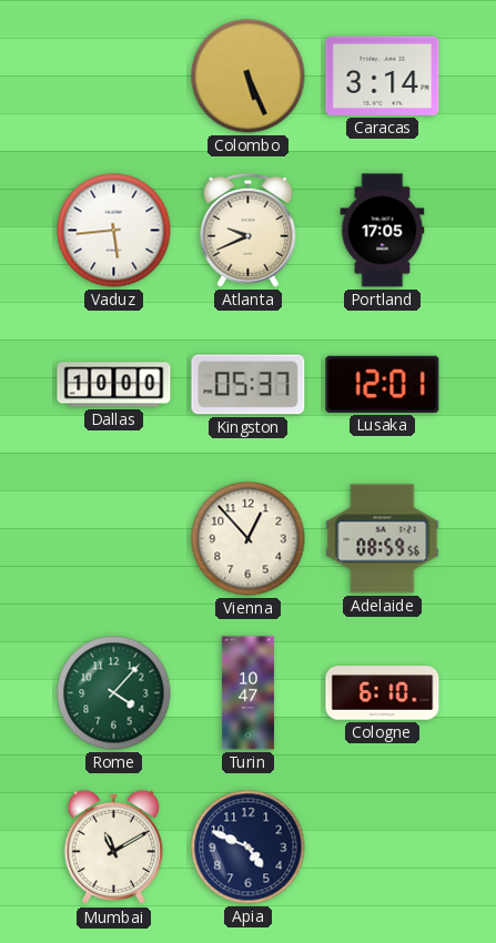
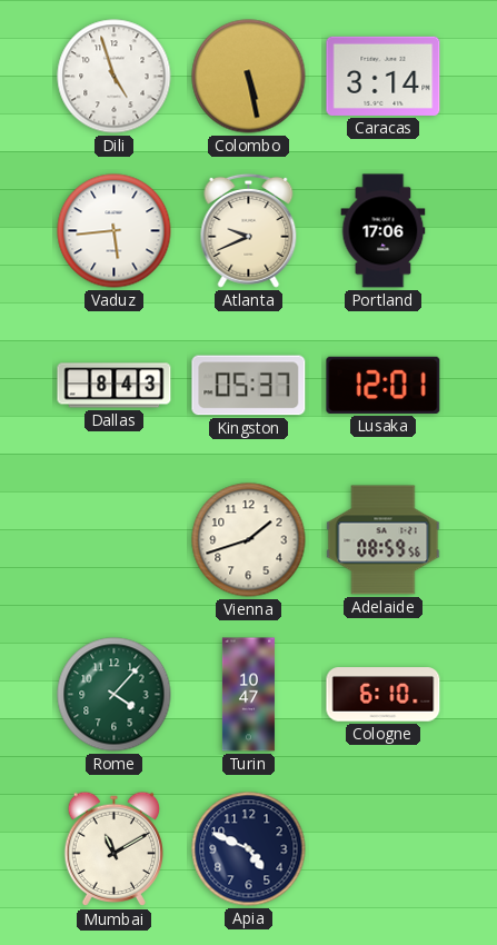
Dili: none -> 4:57
Colombo: 5:26 -> 5:28
Portland: 17:05 -> 17:06
Dallas: 10:00 -> 8:43
Vienna: 12:53 -> 1:42
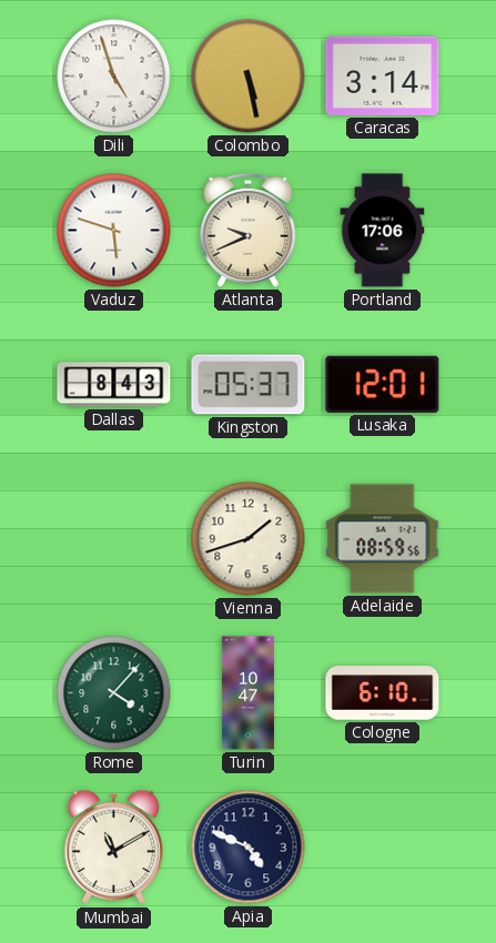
Vaduz: 5:44 -> 5:48
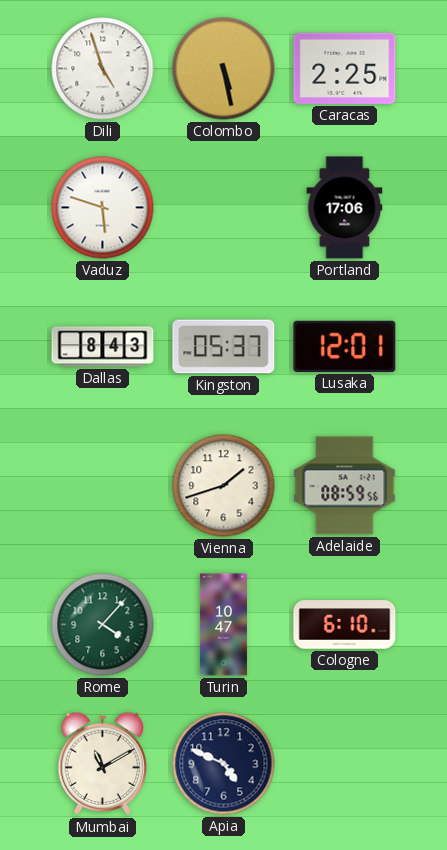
Caracas: 3:14 -> 2:25
Atlanta: 9:41 -> none
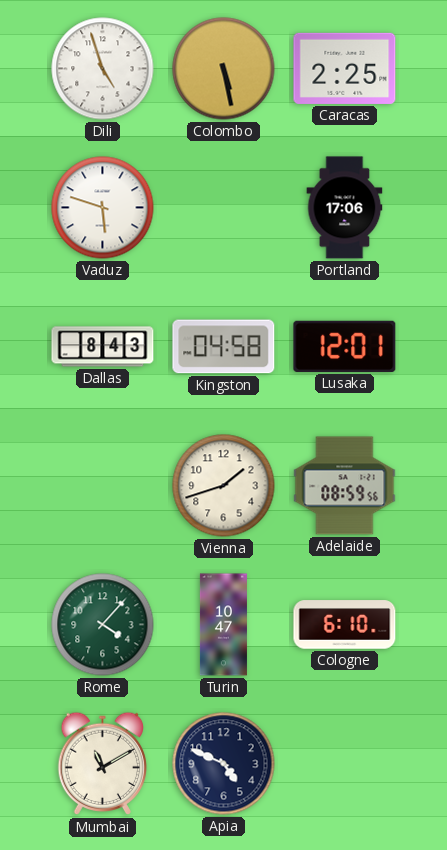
Kingston: 05:37 -> 04:58
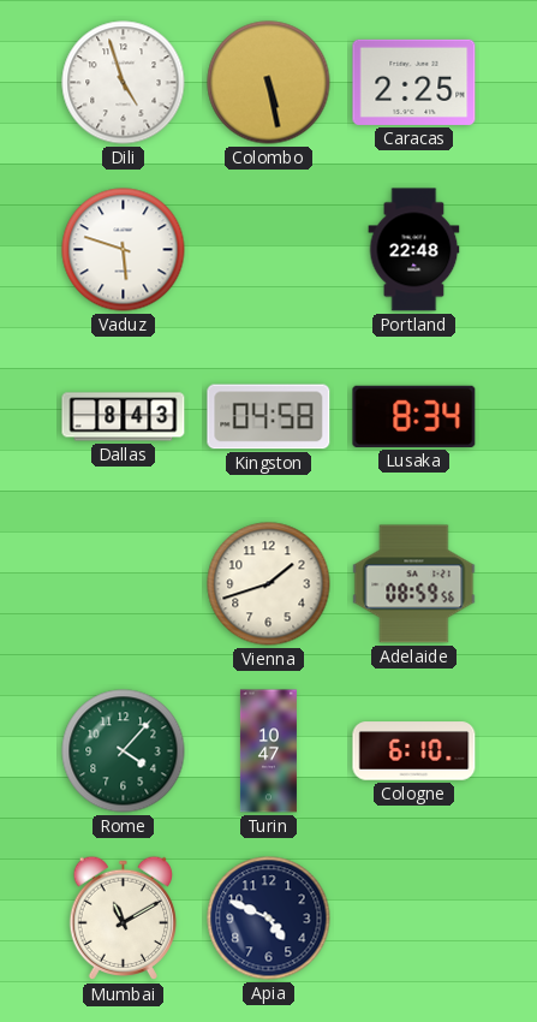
Portland: 17:06 -> 22:48
Lusaka: 12:01 -> 8:34
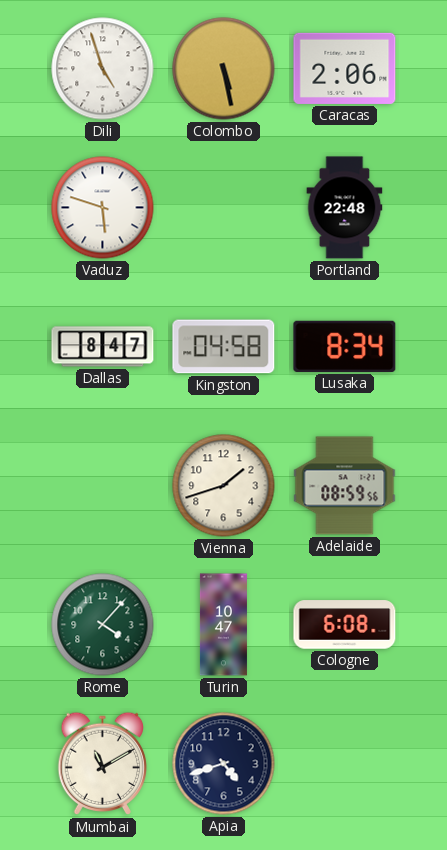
Caracas: 2:25 -> 2:06
Dallas: 8:43 -> 8:47
Cologne: 6:10 -> 6:08
Apia: 4:49 -> 4:42
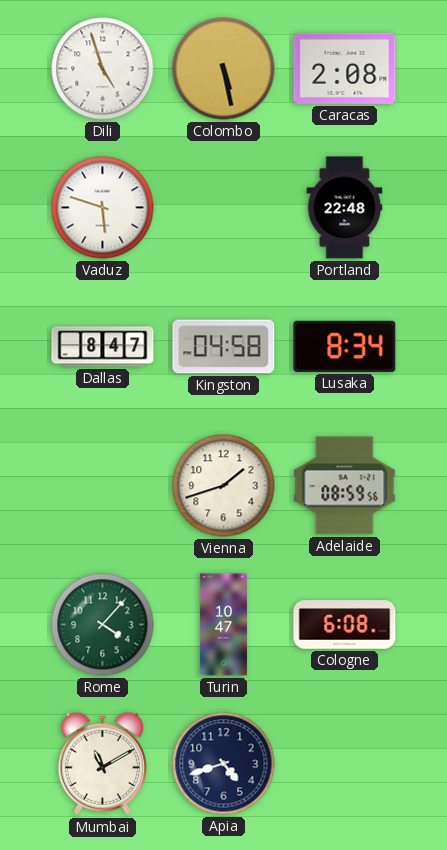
Caracas: 2:06 -> 2:08
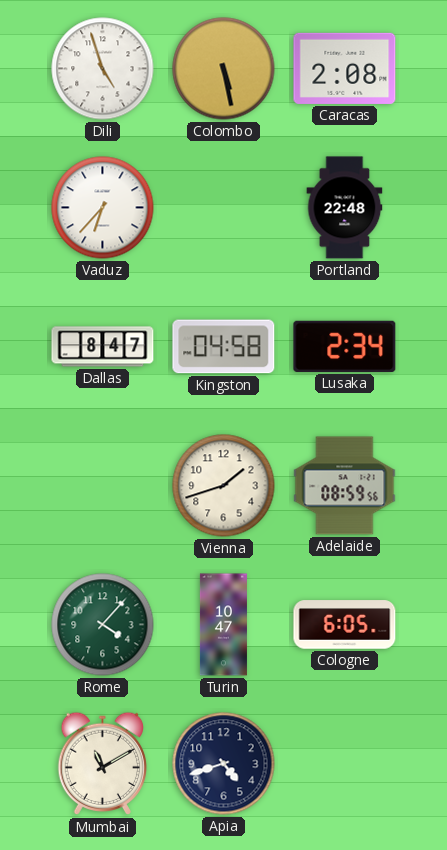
Vaduz: 5:48 -> 6:37
Lusaka: 8:34 -> 2:34
Cologne: 6:08 -> 6:05
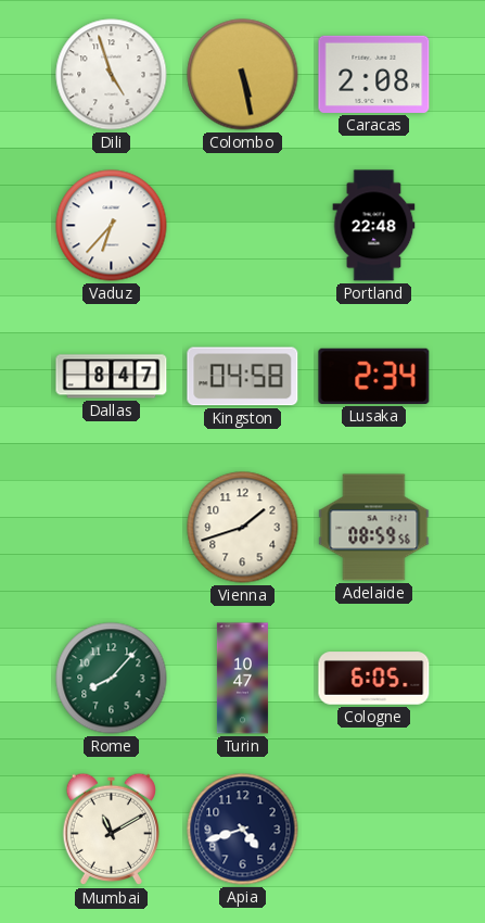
Rome: 4:07 -> 8:07
